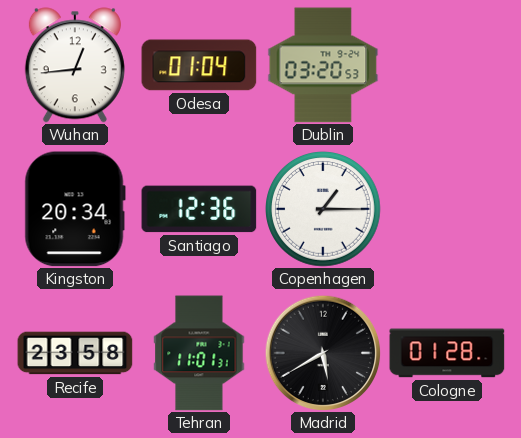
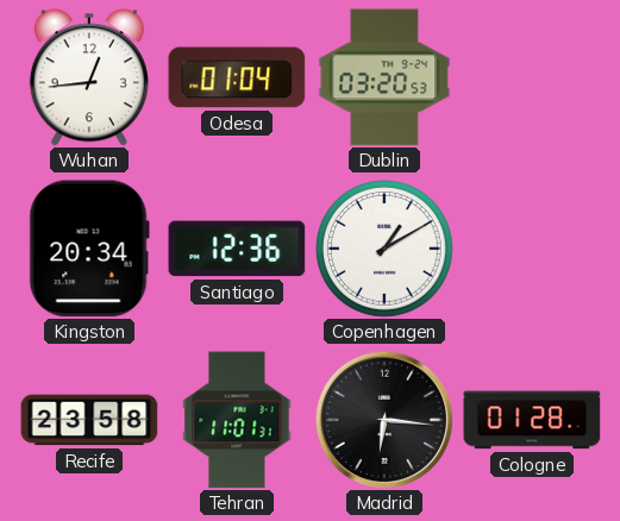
Copenhagen: 1:15 -> 1:10
Madrid: 5:40 -> 6:16
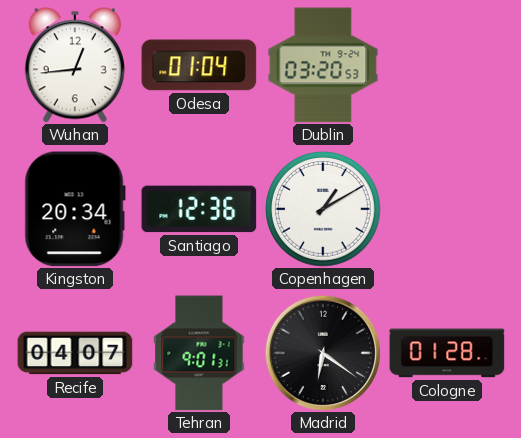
Recife: 23:58 -> 04:07
Tehran: 11:01 -> 9:01
Madrid: 6:16 -> 6:21
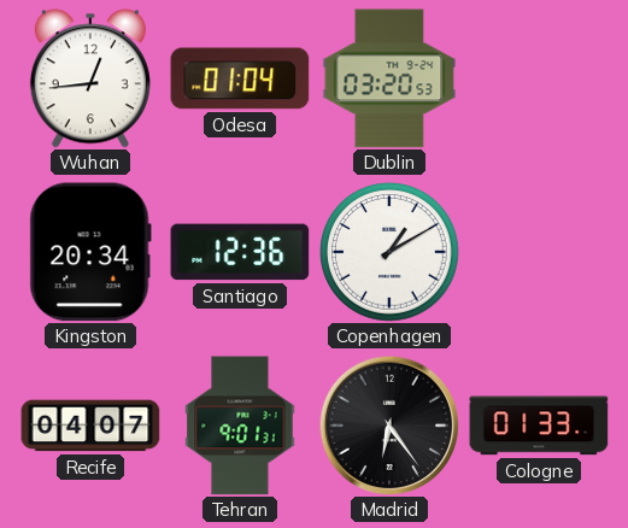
Madrid: 6:21 -> 6:24
Cologne: 01:28 -> 01:33
